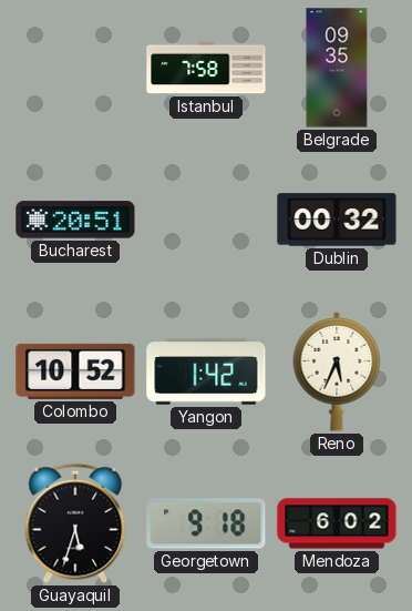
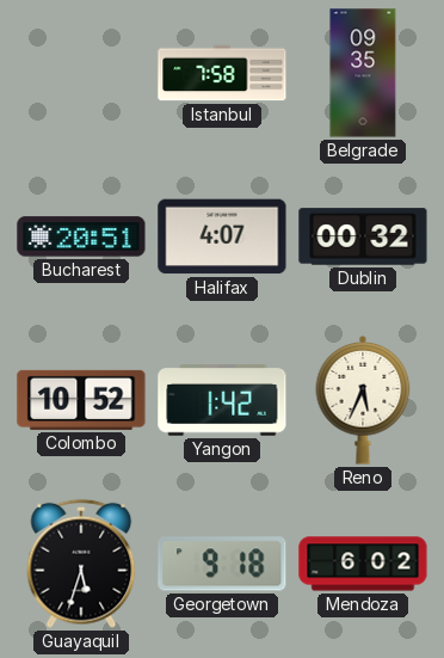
Halifax: none -> 4:07
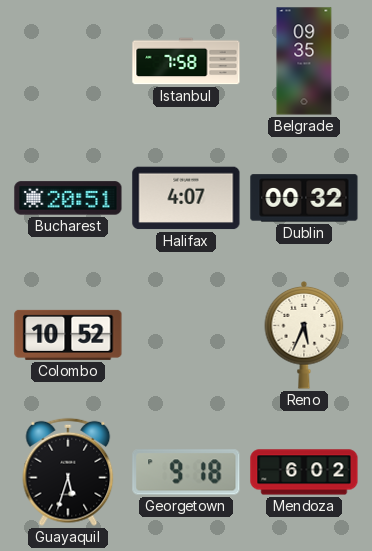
Yangon: 1:42 -> none
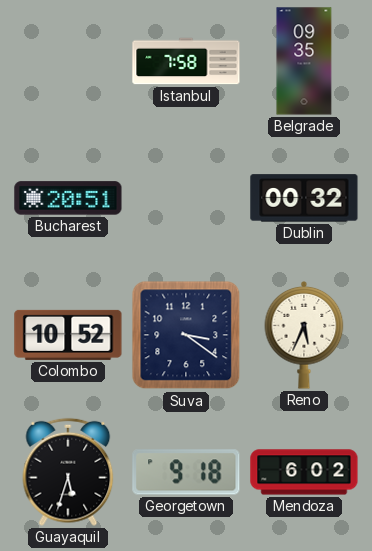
Halifax: 4:07 -> none
Suva: none -> 3:21
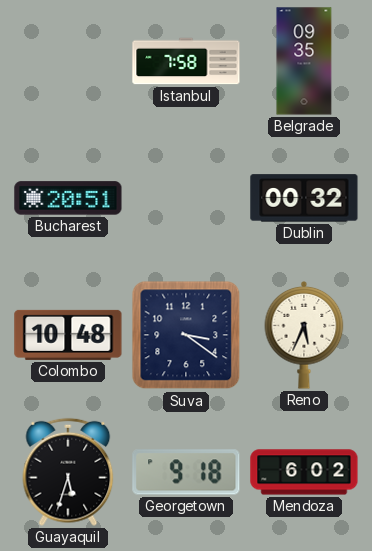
Colombo: 10:52 -> 10:48
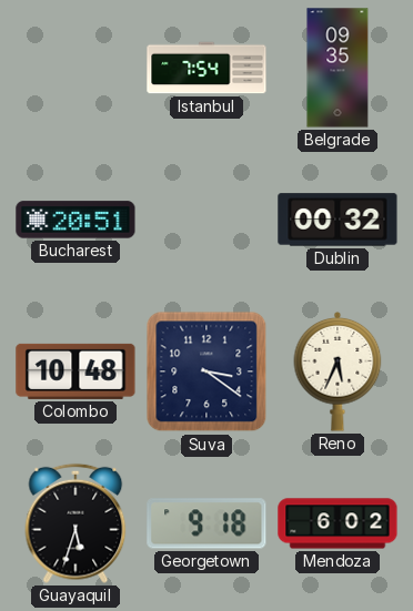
Istanbul: 7:58 -> 7:54
